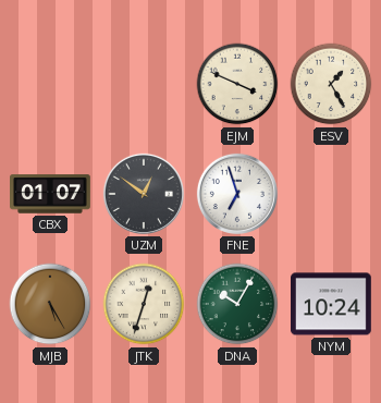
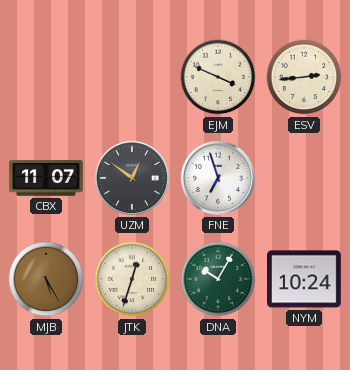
ESV: 1:25 -> 2:44
CBX: 01:07 -> 11:07
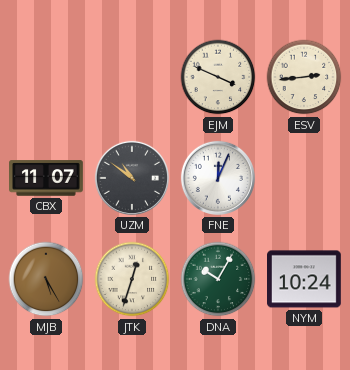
UZM: 12:51 -> 10:51
FNE: 6:57 -> 12:04
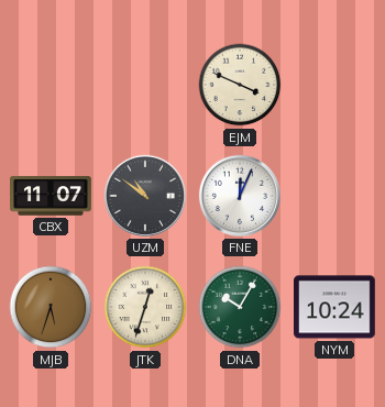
ESV: 2:44 -> none
MJB: 5:25 -> 5:33
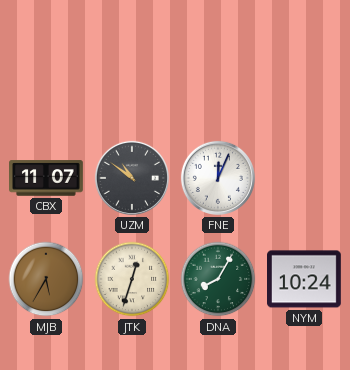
EJM: 3:49 -> none
MJB: 5:33 -> 5:35
DNA: 10:05 -> 8:05
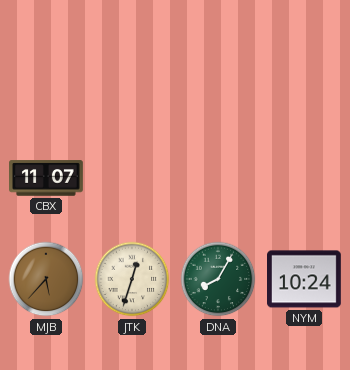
UZM: 10:51 -> none
FNE: 12:04 -> none
MJB: 5:35 -> 5:37
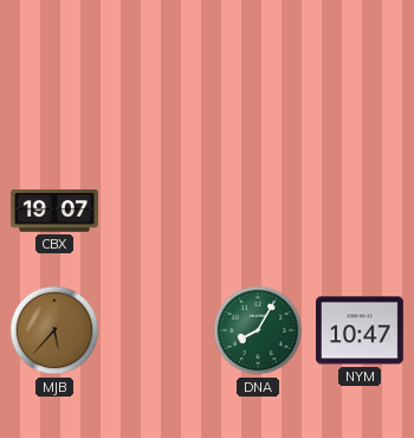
CBX: 11:07 -> 19:07
JTK: 12:33 -> none
NYM: 10:24 -> 10:47
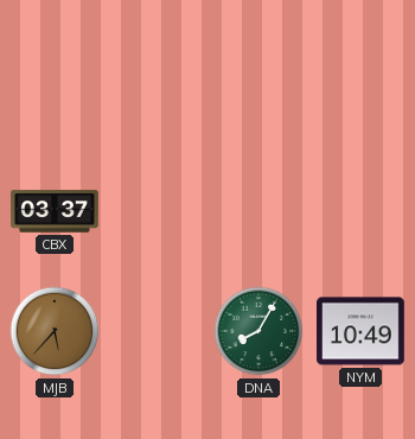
CBX: 19:07 -> 03:37
NYM: 10:47 -> 10:49
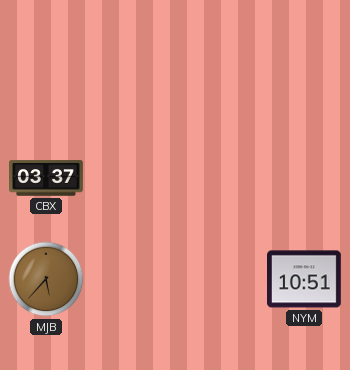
DNA: 8:05 -> none
NYM: 10:49 -> 10:51
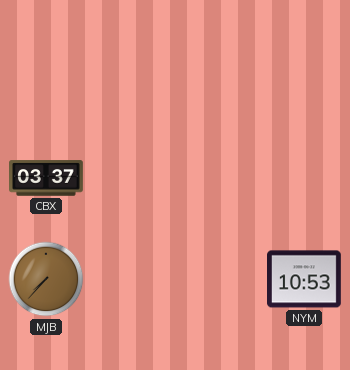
MJB: 5:37 -> 7:37
NYM: 10:51 -> 10:53
